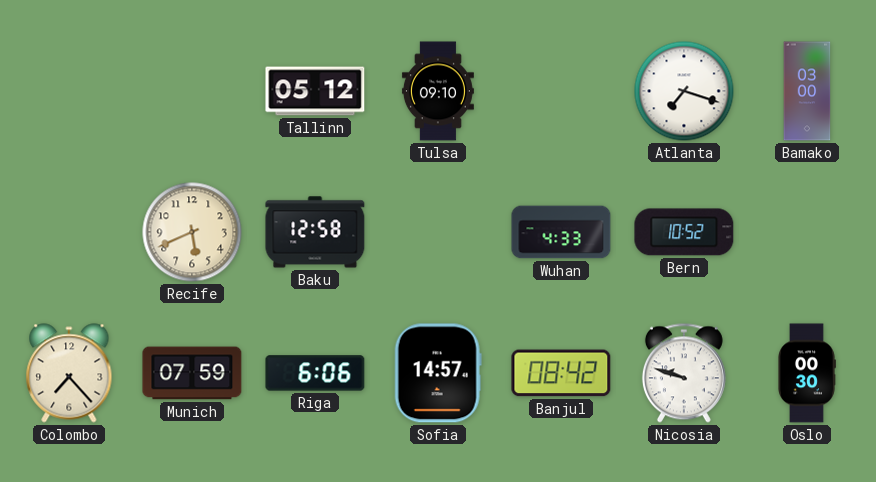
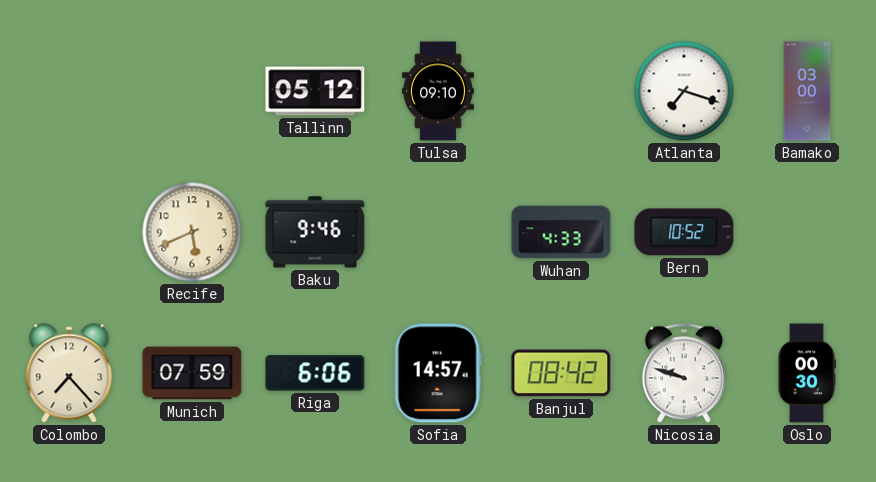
Baku: 12:58 -> 9:46
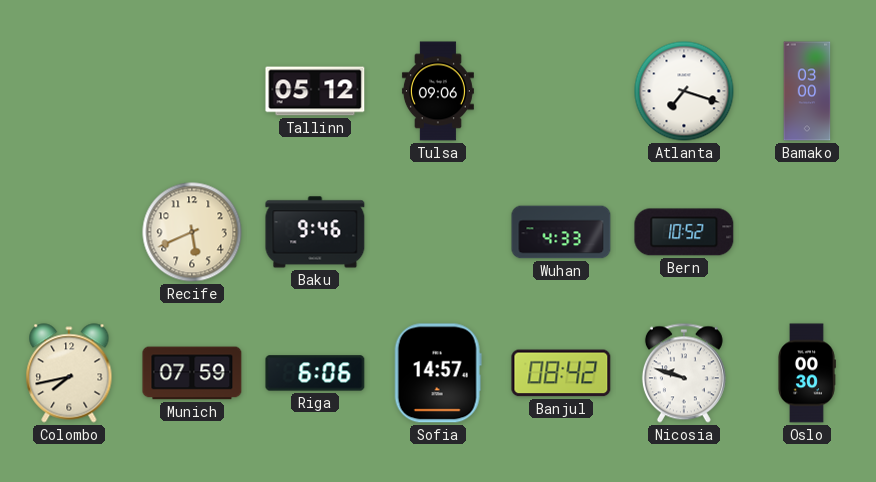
Tulsa: 09:10 -> 09:06
Colombo: 7:23 -> 7:43
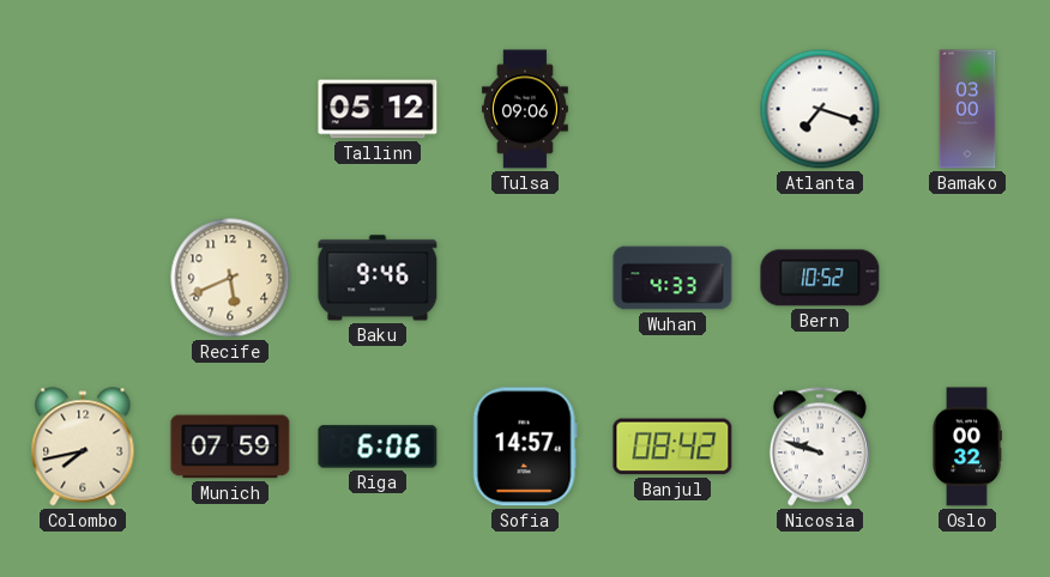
Oslo: 00:30 -> 00:32
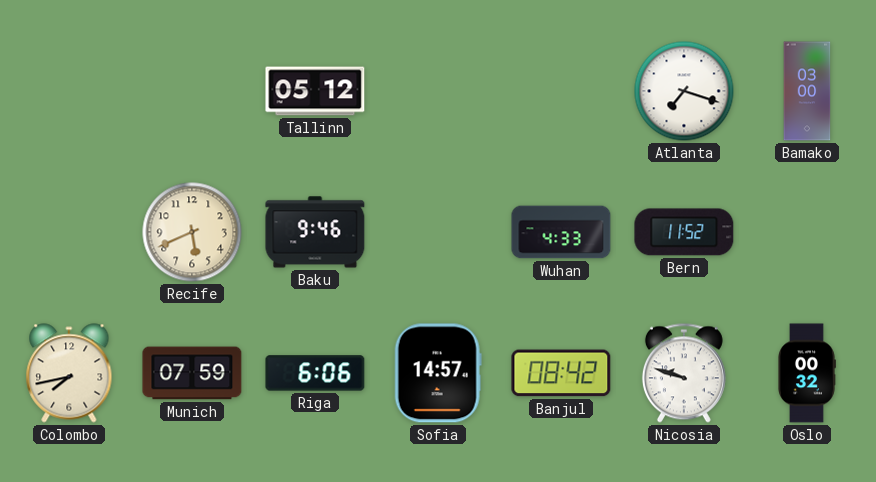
Tulsa: 09:06 -> none
Bern: 10:52 -> 11:52
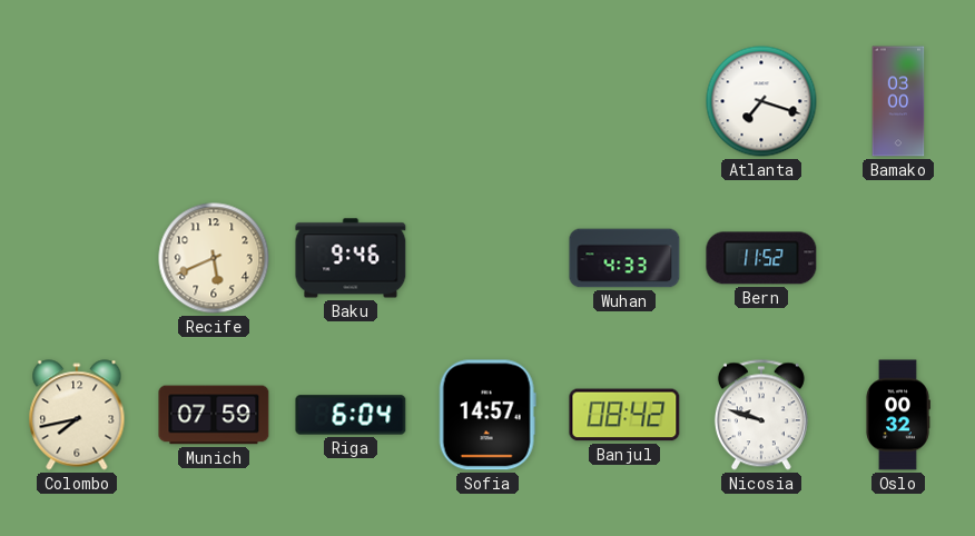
Tallinn: 05:12 -> none
Riga: 6:06 -> 6:04
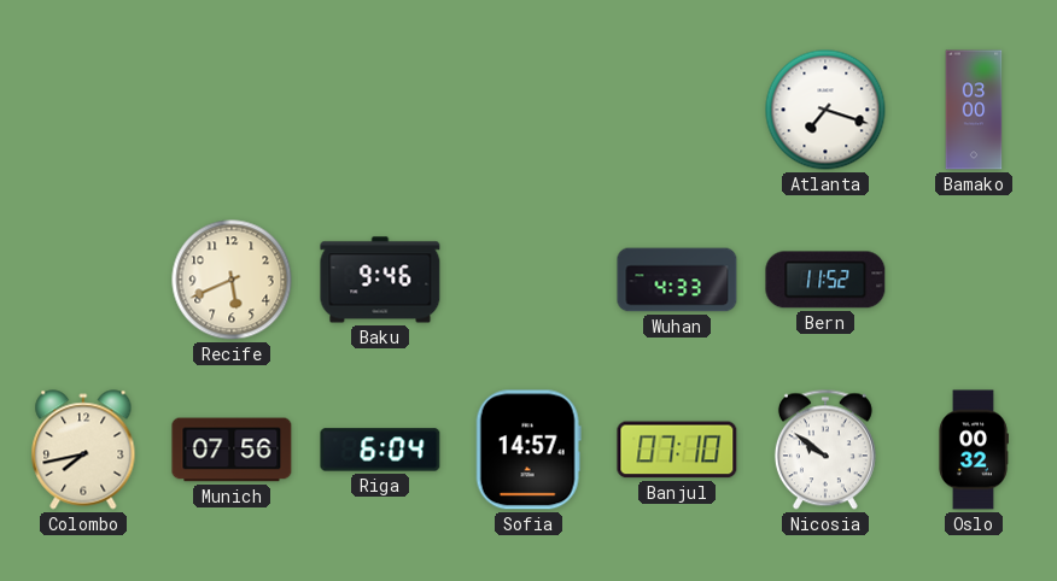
Munich: 07:59 -> 07:56
Banjul: 08:42 -> 07:10
Nicosia: 9:48 -> 9:51
